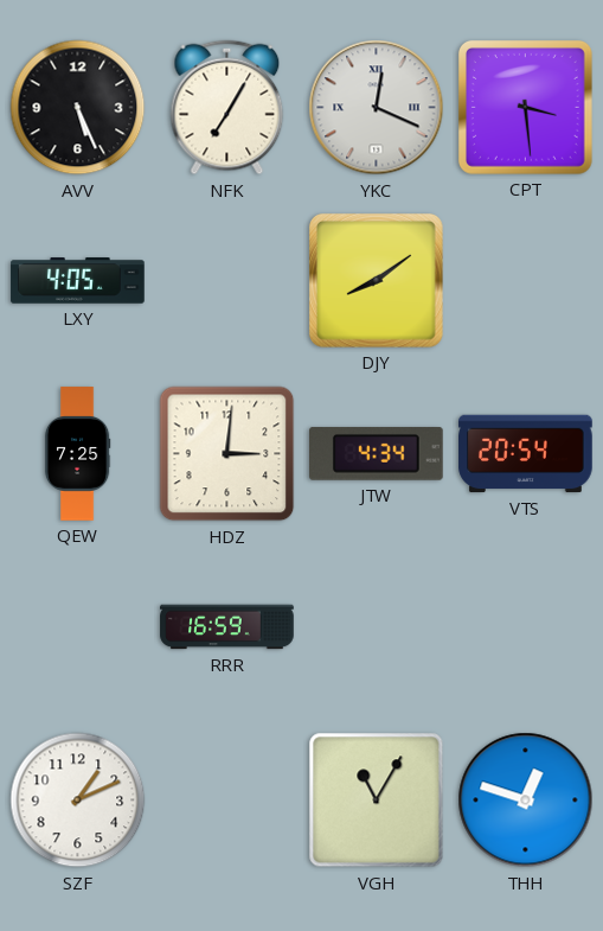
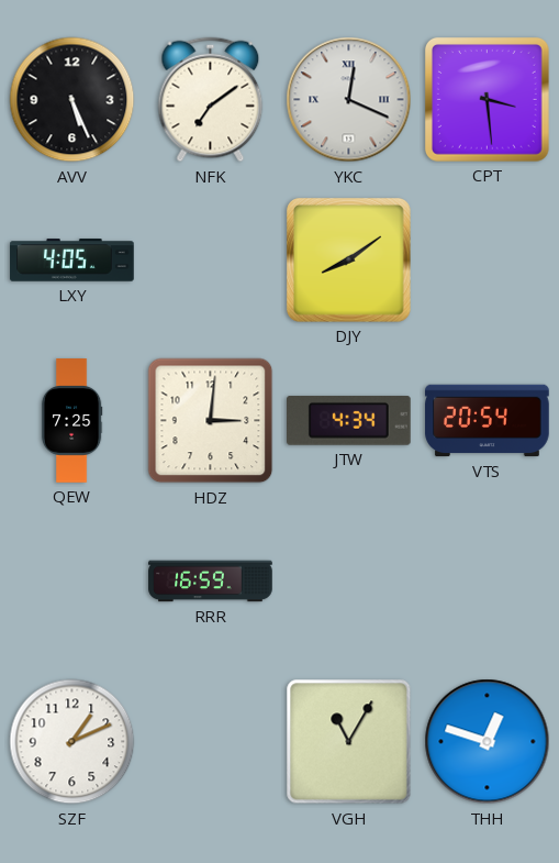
NFK: 7:05 -> 7:09
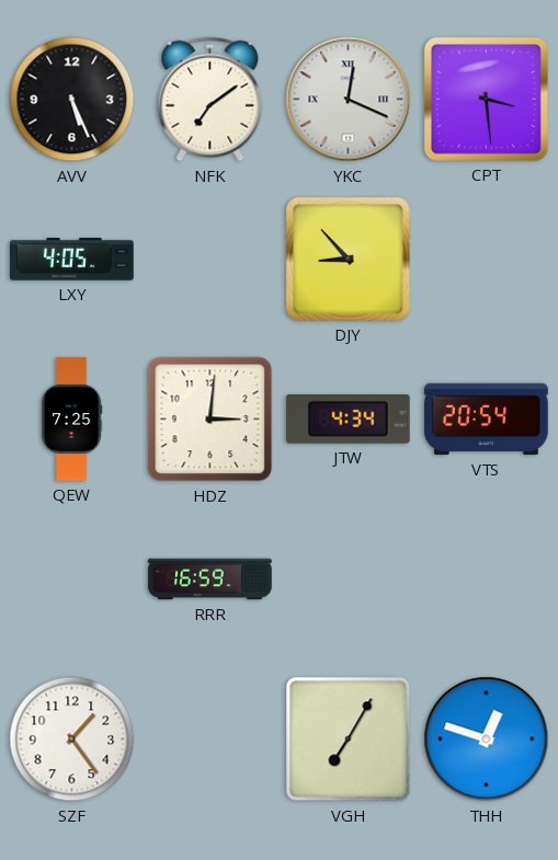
DJY: 8:09 -> 8:53
SZF: 1:11 -> 1:24
VGH: 11:05 -> 7:05
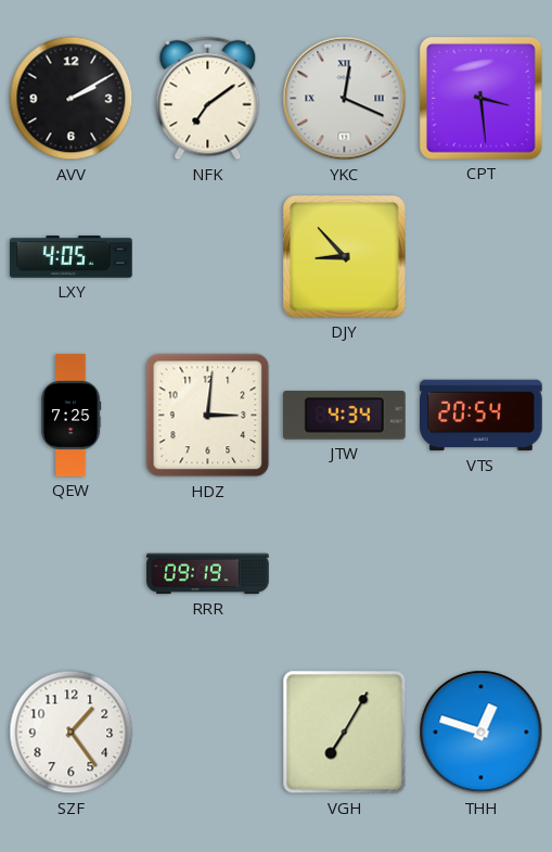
AVV: 5:26 -> 2:10
RRR: 16:59 -> 09:19
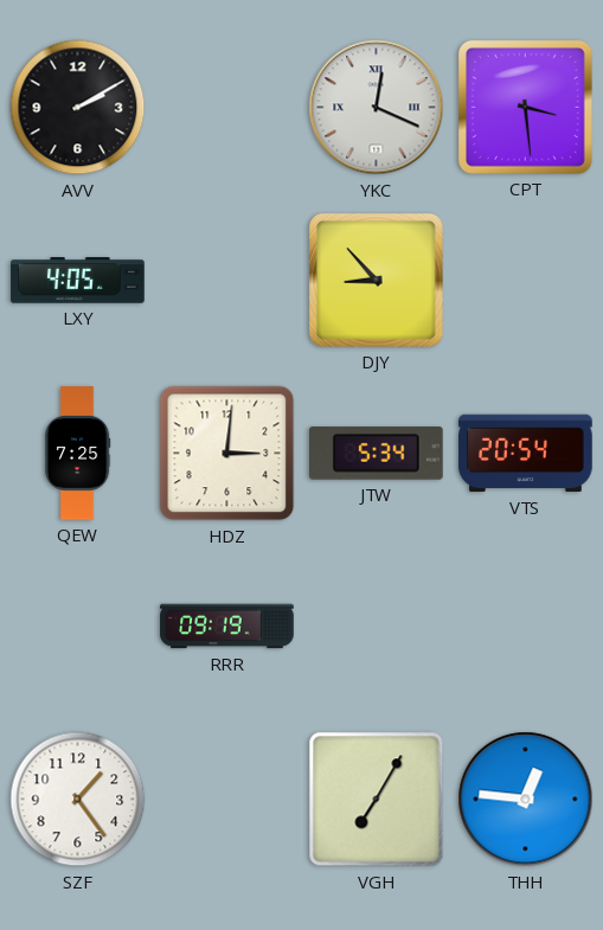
NFK: 7:09 -> none
JTW: 4:34 -> 5:34
THH: 12:48 -> 12:46
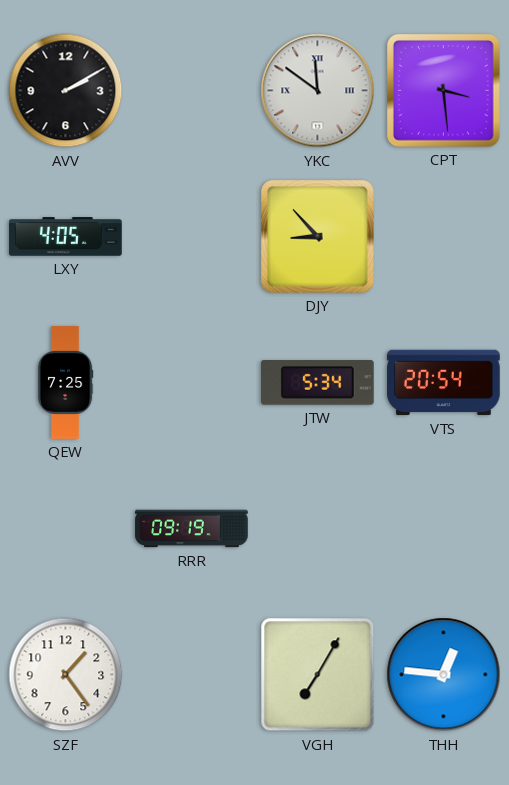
YKC: 12:19 -> 11:51
HDZ: 3:01 -> none
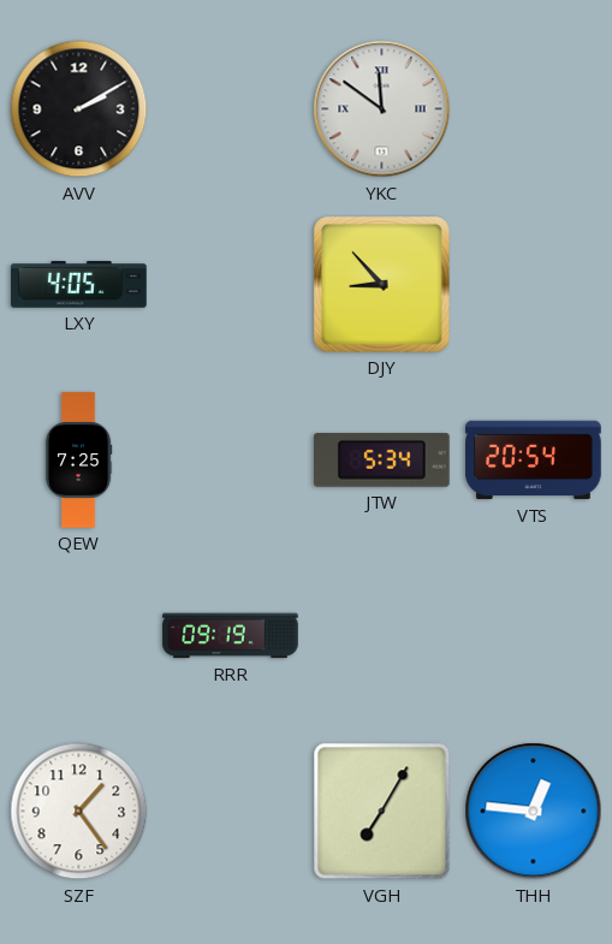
CPT: 3:29 -> none
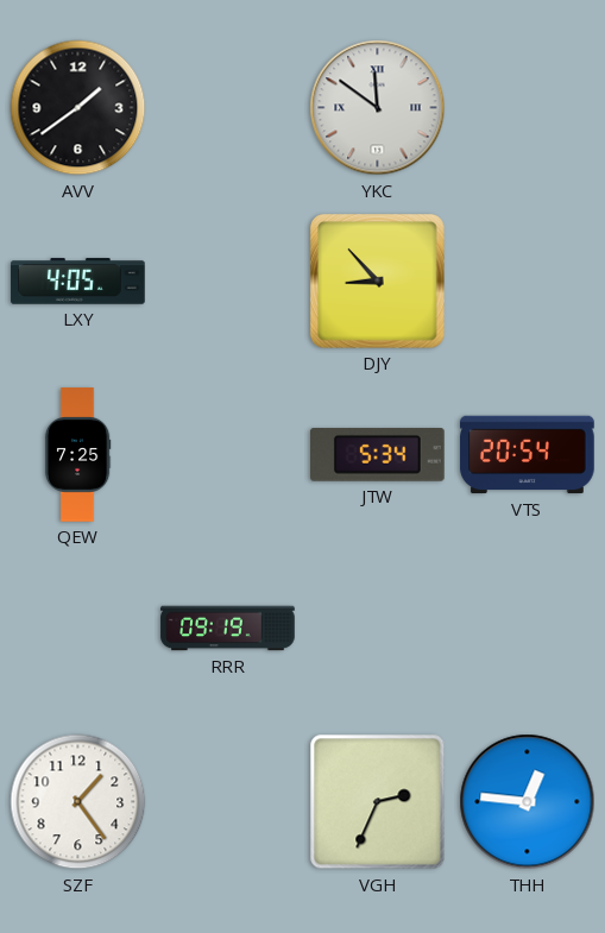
AVV: 2:10 -> 1:39
VGH: 7:05 -> 2:34
